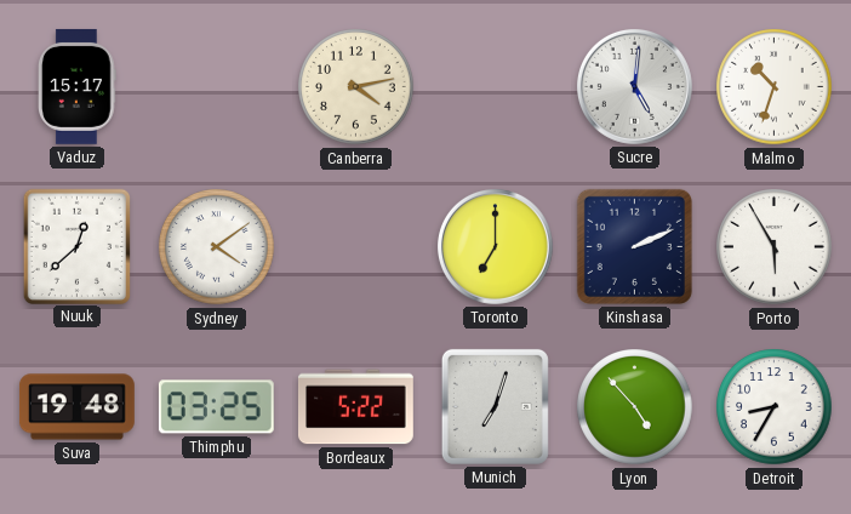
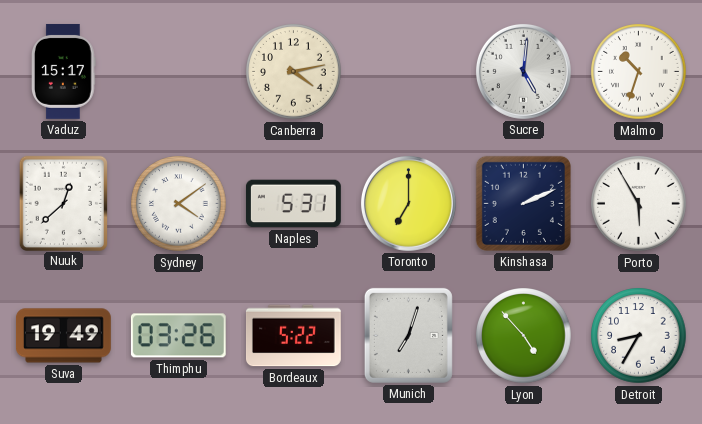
Naples: none -> 5:31
Suva: 19:48 -> 19:49
Thimphu: 03:25 -> 03:26
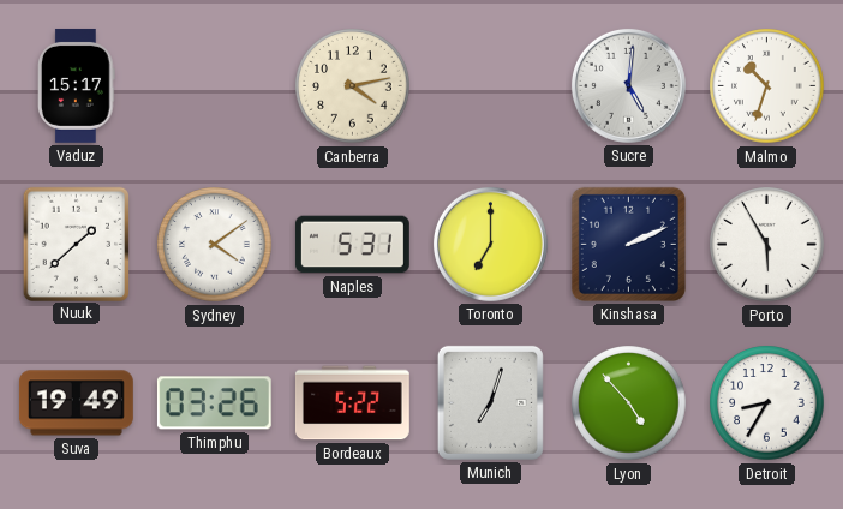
Nuuk: 12:38 -> 1:38
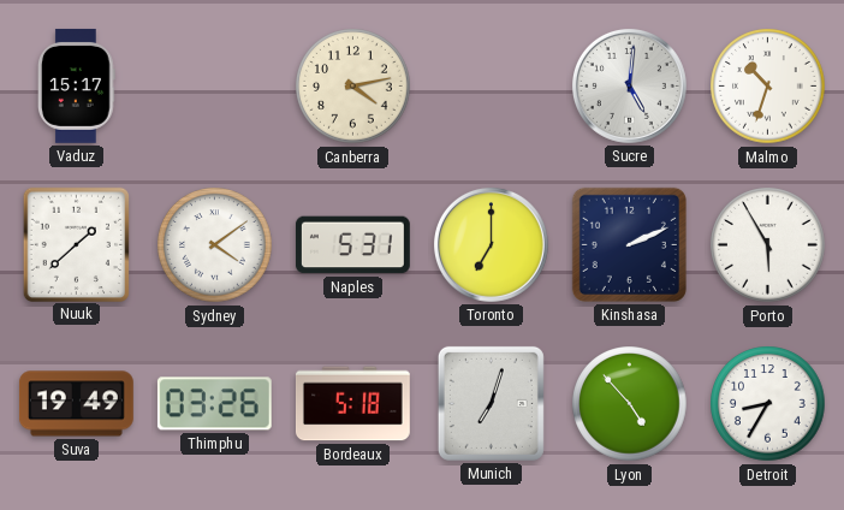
Bordeaux: 5:22 -> 5:18
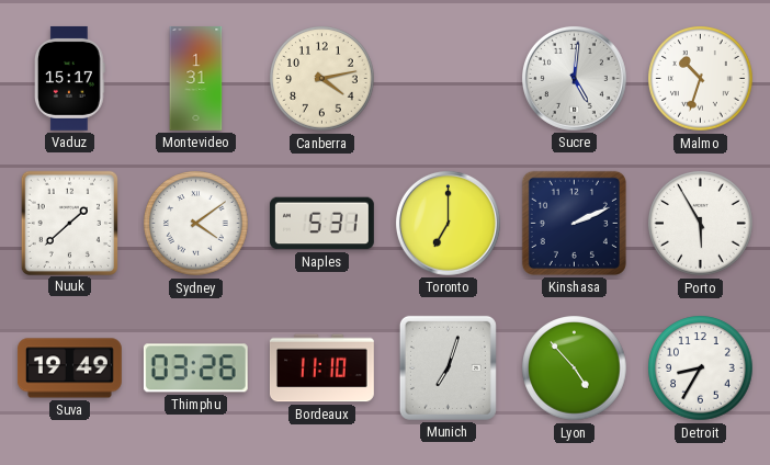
Montevideo: none -> 1:31
Bordeaux: 5:18 -> 11:10
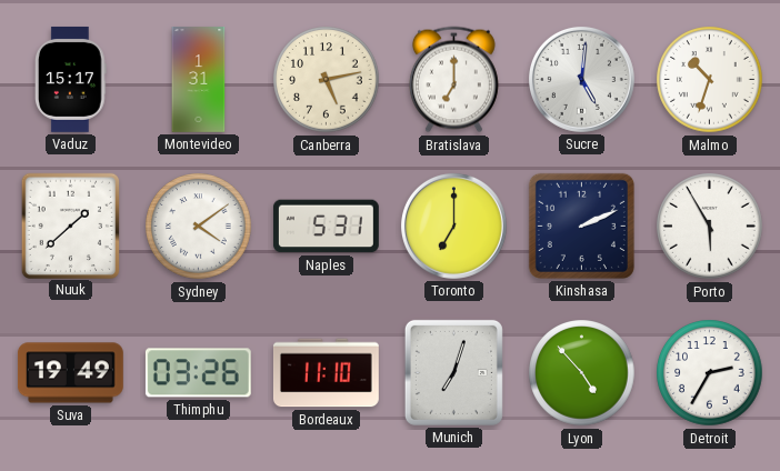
Canberra: 4:13 -> 5:13
Bratislava: none -> 7:00
Detroit: 8:35 -> 2:35
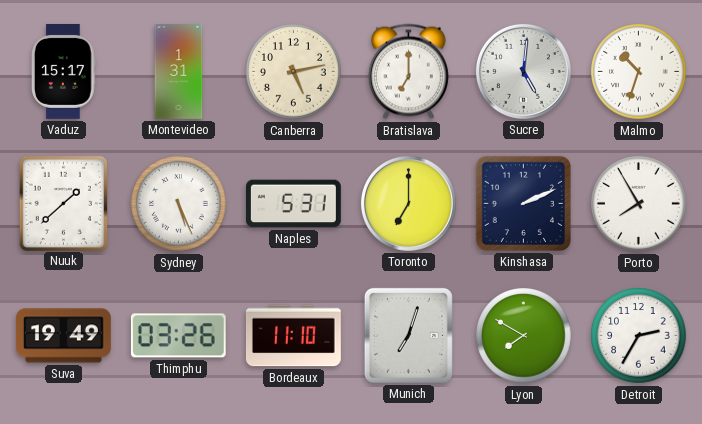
Sydney: 4:09 -> 5:26
Porto: 5:55 -> 7:55
Lyon: 4:53 -> 7:50
